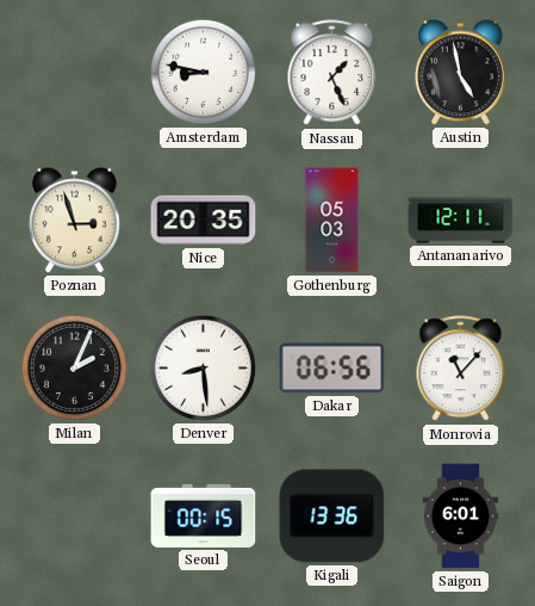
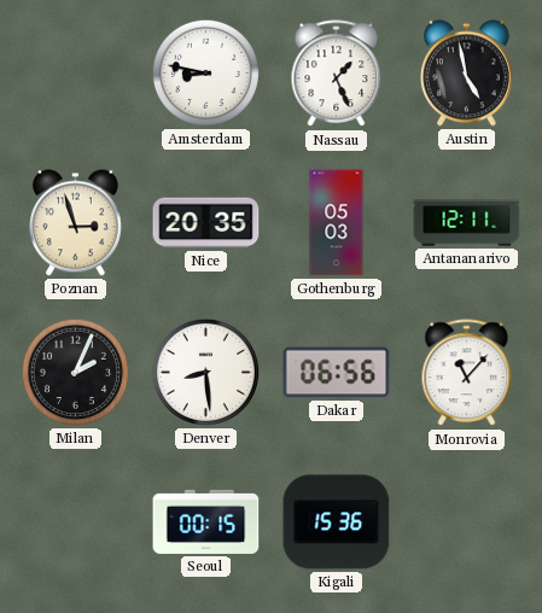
Kigali: 13:36 -> 15:36
Saigon: 6:01 -> none
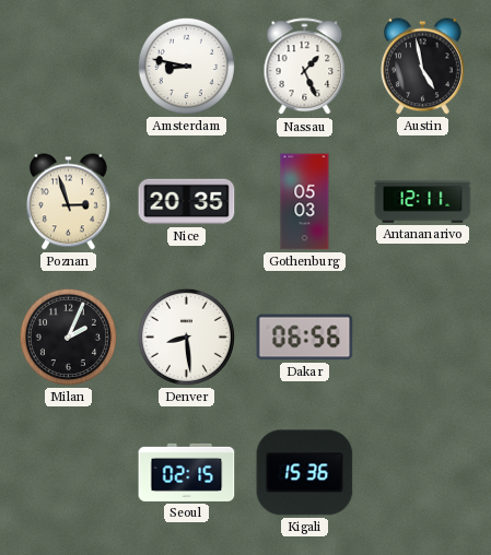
Monrovia: 11:07 -> none
Seoul: 00:15 -> 02:15
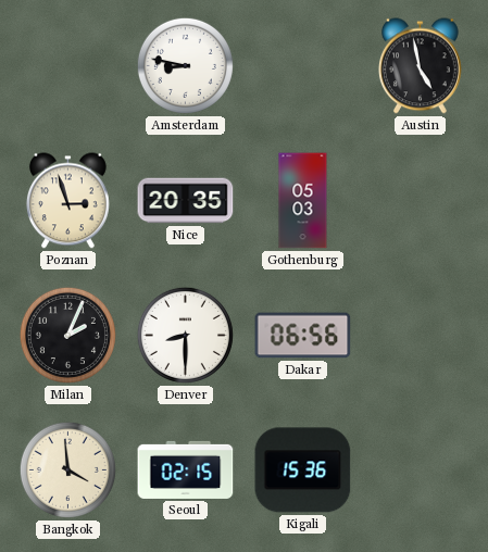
Nassau: 1:26 -> none
Antananarivo: 12:11 -> none
Denver: 8:29 -> 8:30
Bangkok: none -> 3:59
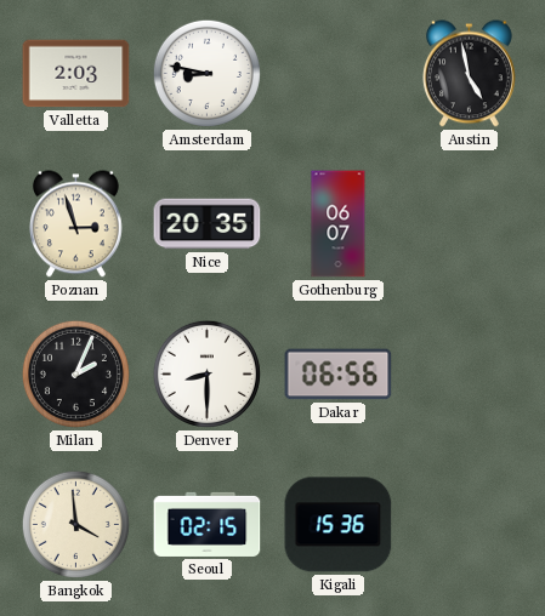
Valletta: none -> 2:03
Gothenburg: 05:03 -> 06:07
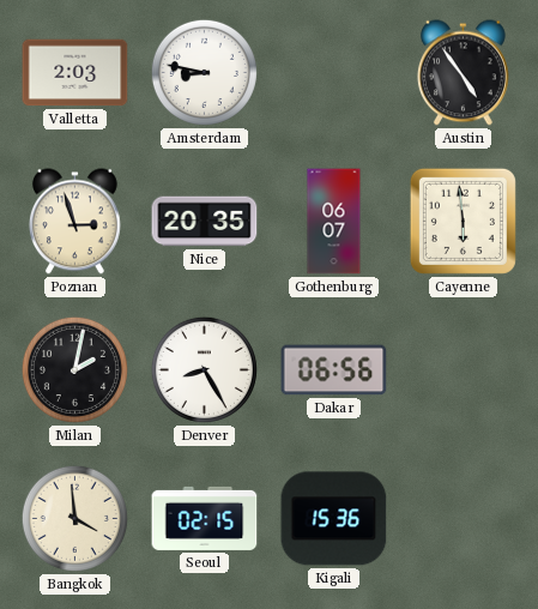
Austin: 4:58 -> 4:54
Cayenne: none -> 5:59
Milan: 2:04 -> 2:02
Denver: 8:30 -> 8:25
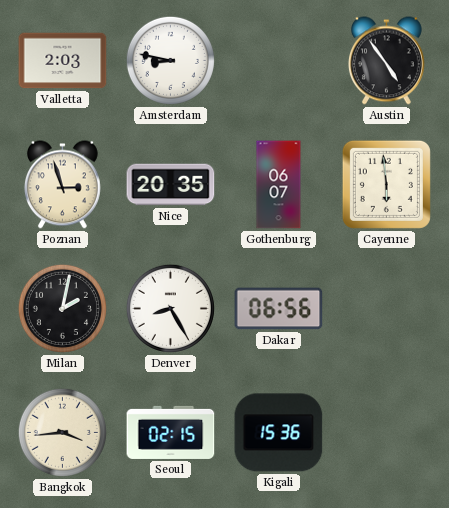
Bangkok: 3:59 -> 3:44
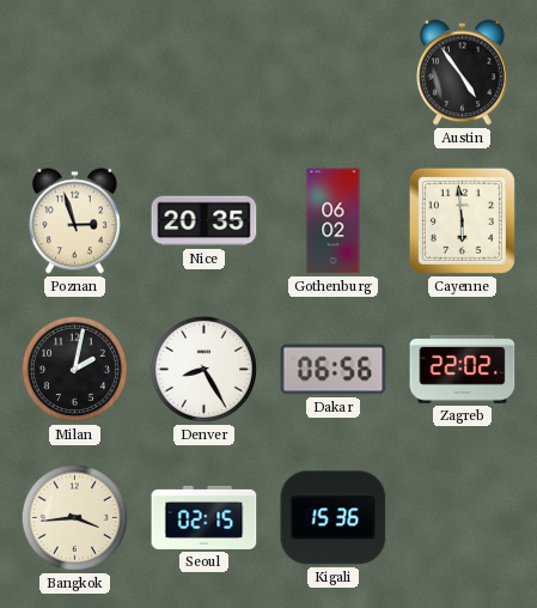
Valletta: 2:03 -> none
Amsterdam: 8:47 -> none
Gothenburg: 06:07 -> 06:02
Zagreb: none -> 22:02
